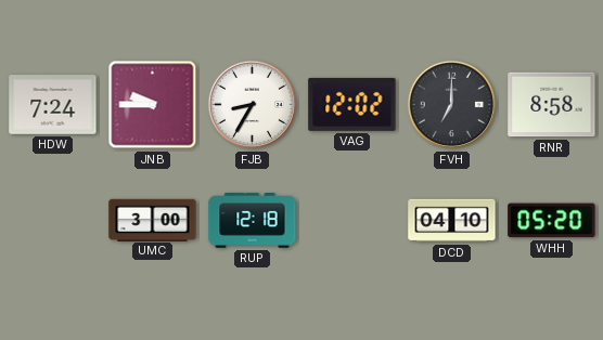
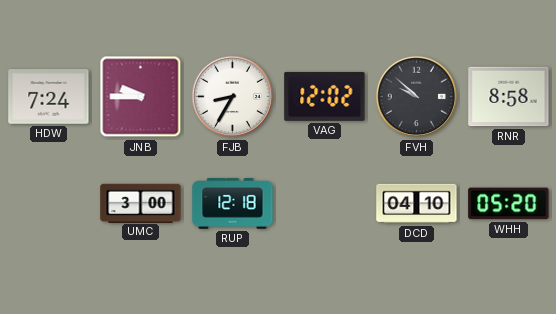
FVH: 7:00 -> 9:52
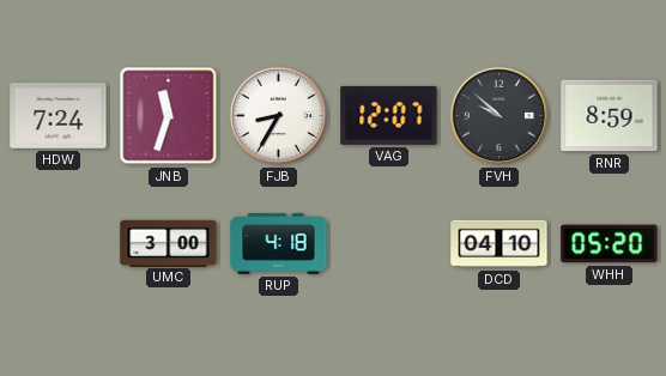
JNB: 9:45 -> 11:33
VAG: 12:02 -> 12:07
RNR: 8:58 -> 8:59
RUP: 12:18 -> 4:18
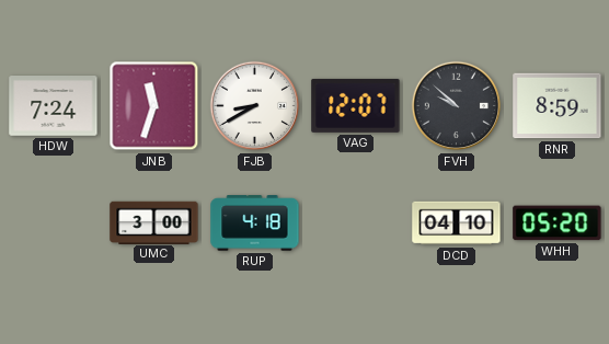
FJB: 8:35 -> 8:40
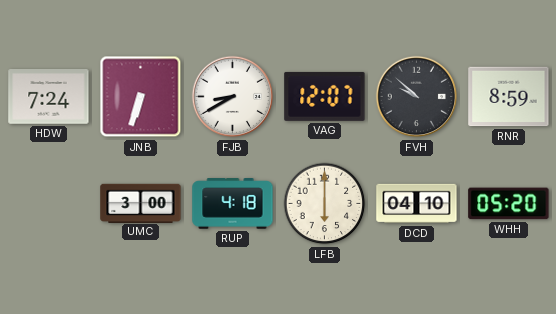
JNB: 11:33 -> 6:33
LFB: none -> 6:00
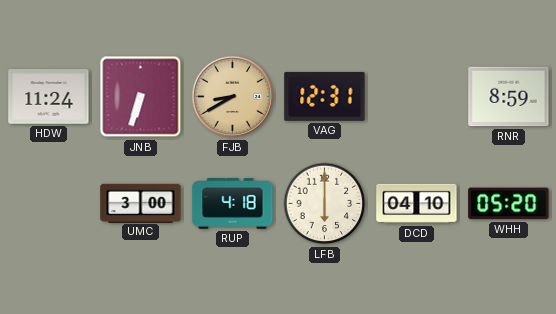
HDW: 7:24 -> 11:24
FJB dial: white -> champagne
VAG: 12:07 -> 12:31
FVH: 9:52 -> none
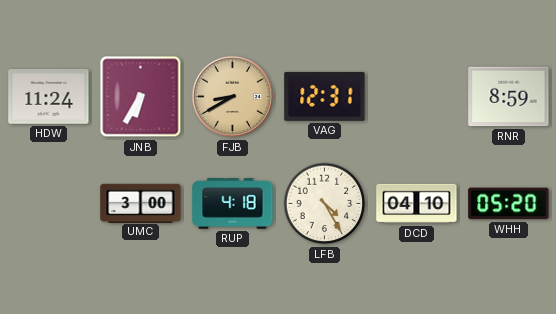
JNB: 6:33 -> 6:35
LFB: 6:00 -> 4:25
